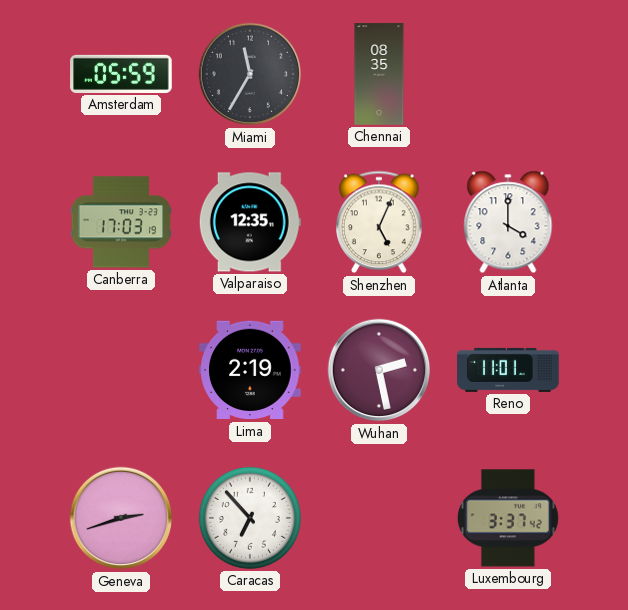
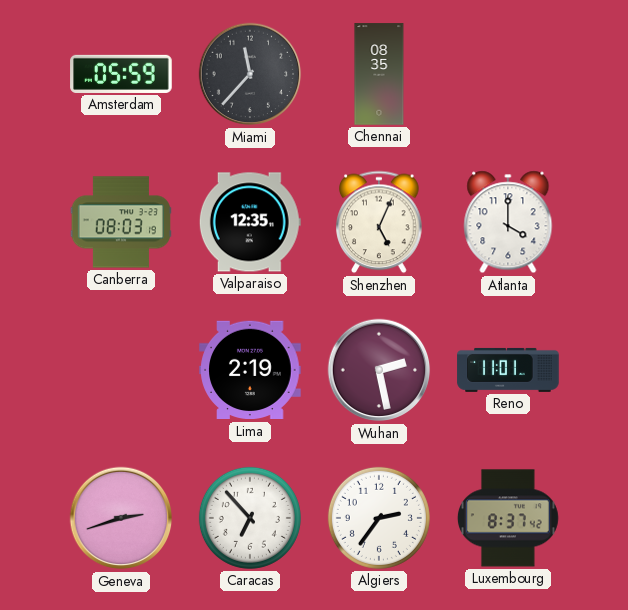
Miami: 11:35 -> 11:37
Canberra: 17:03 -> 08:03
Algiers: none -> 2:36
Luxembourg: 3:37 -> 8:37
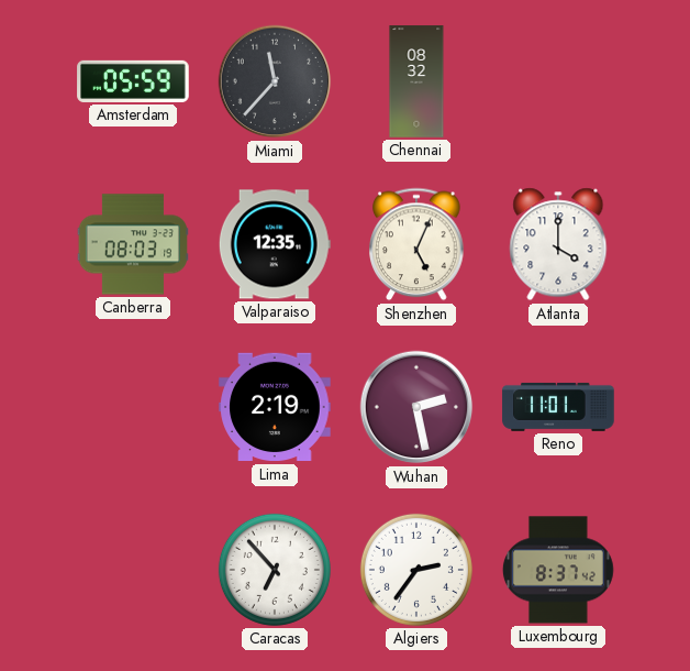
Chennai: 08:35 -> 08:32
Geneva: 2:42 -> none
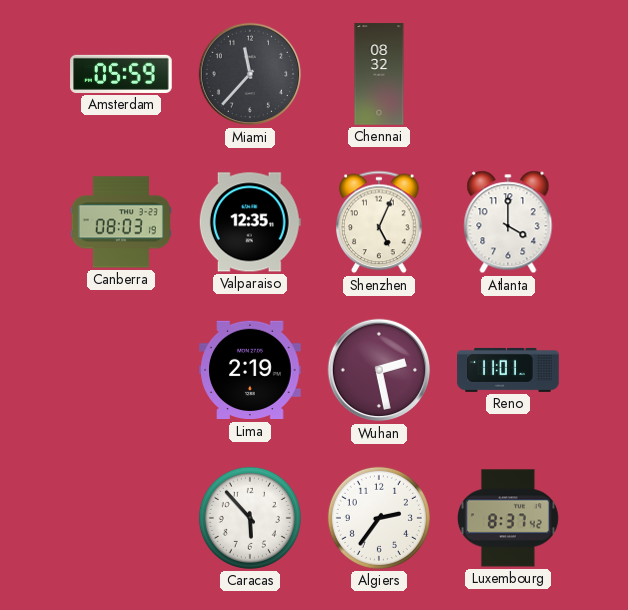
Caracas: 6:53 -> 5:53
